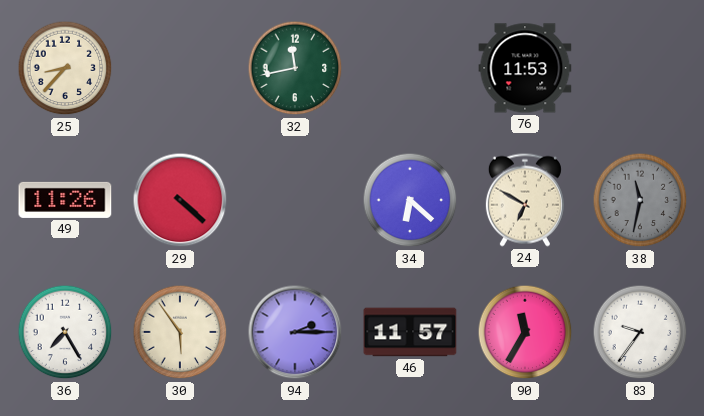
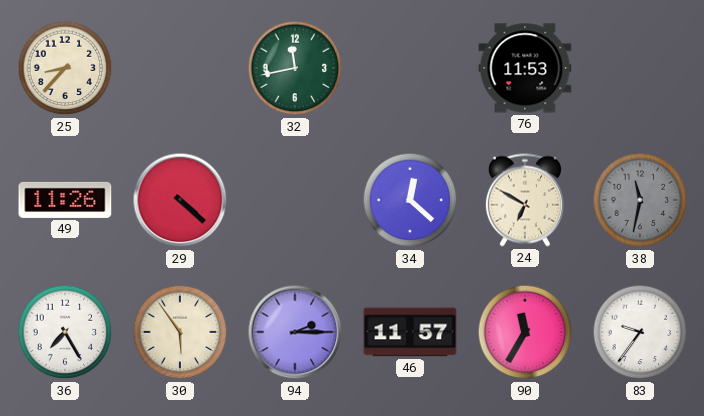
34: 6:22 -> 12:22
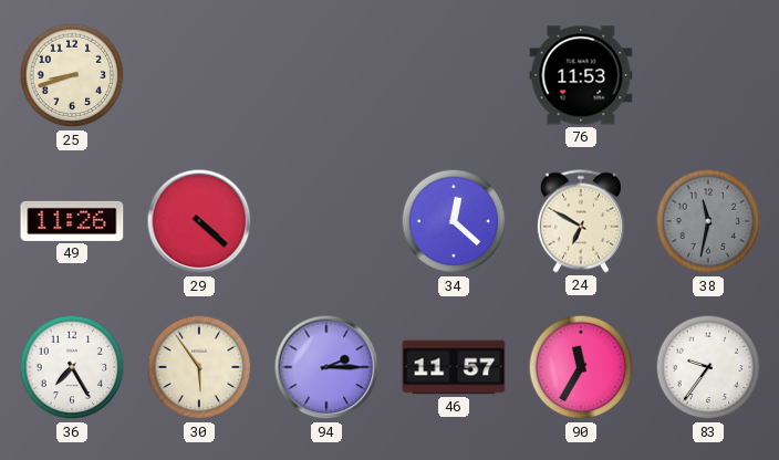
25: 8:37 -> 8:42
32: 11:43 -> none
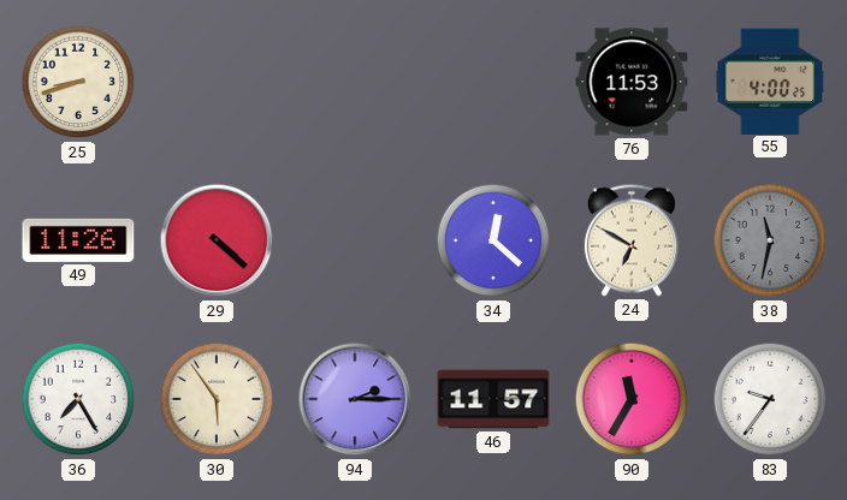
55: none -> 4:00
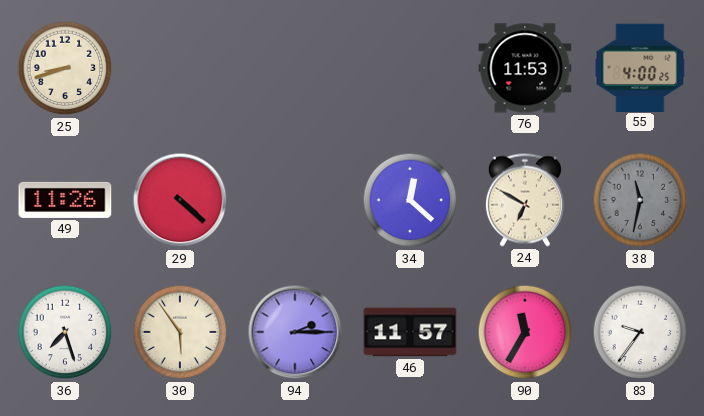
36: 7:25 -> 7:27
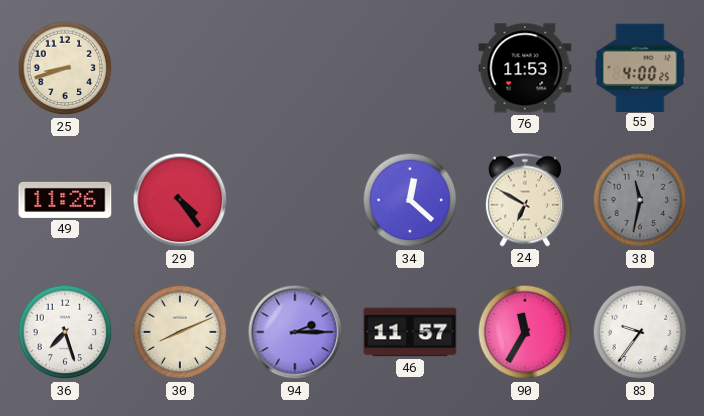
29: 4:22 -> 4:24
30: 5:54 -> 8:11
